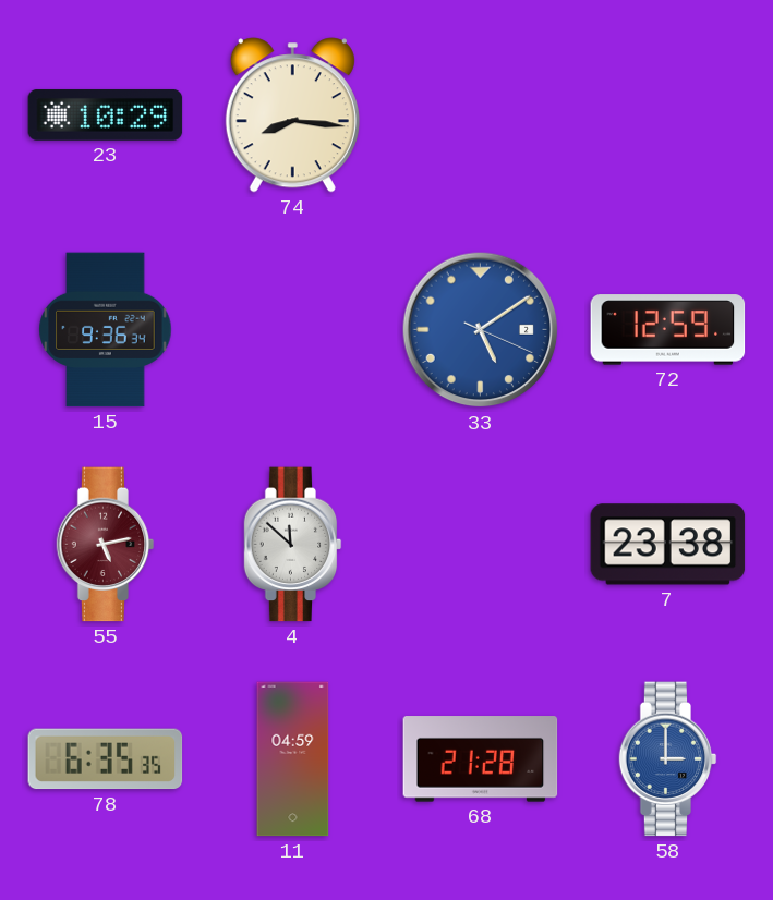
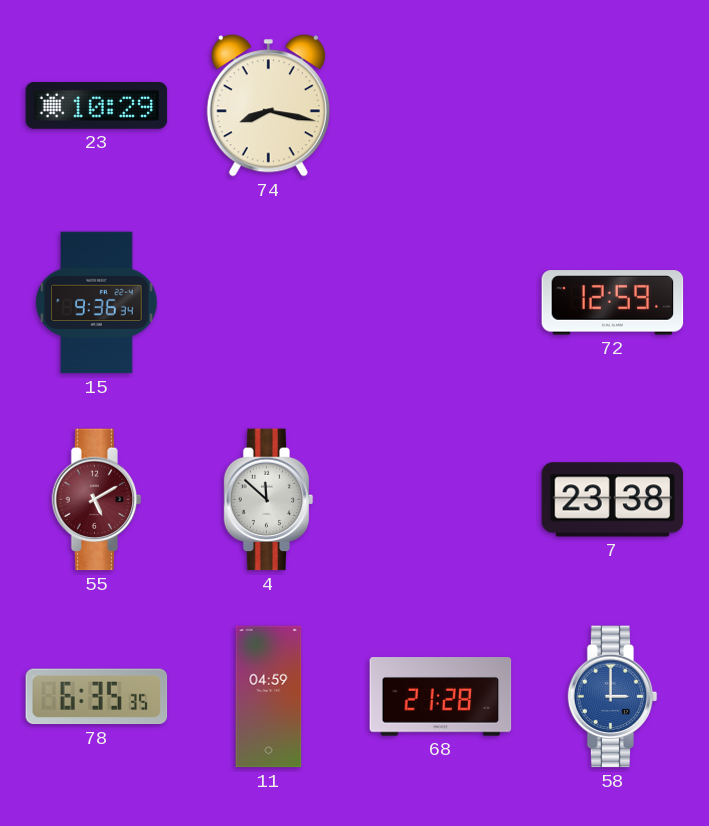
74: 8:16 -> 8:17
33: 5:09 -> none
55: 5:13 -> 5:10
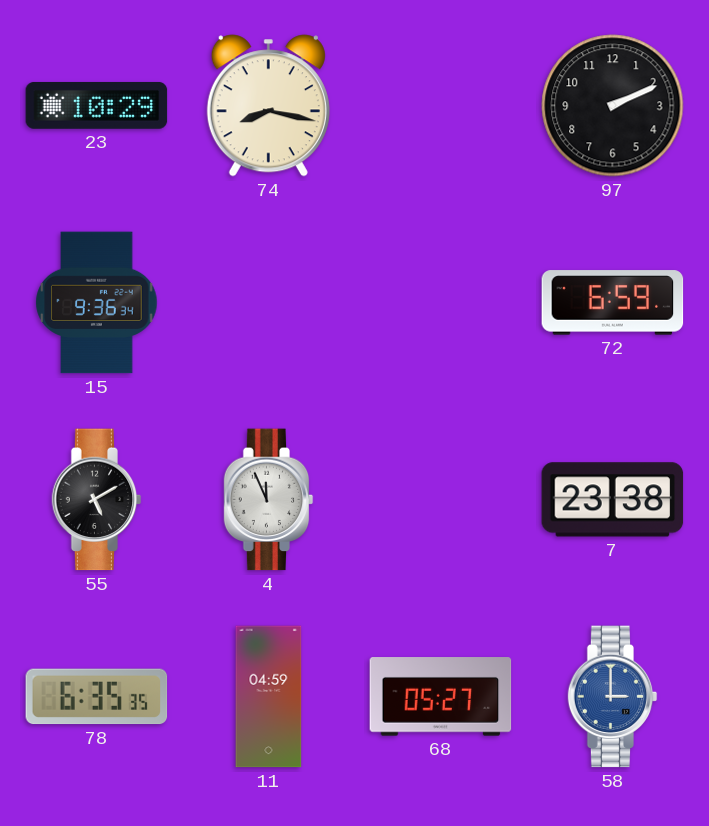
97: none -> 2:11
72: 12:59 -> 6:59
55 dial: burgundy -> black
4: 11:52 -> 11:56
68: 21:28 -> 05:27
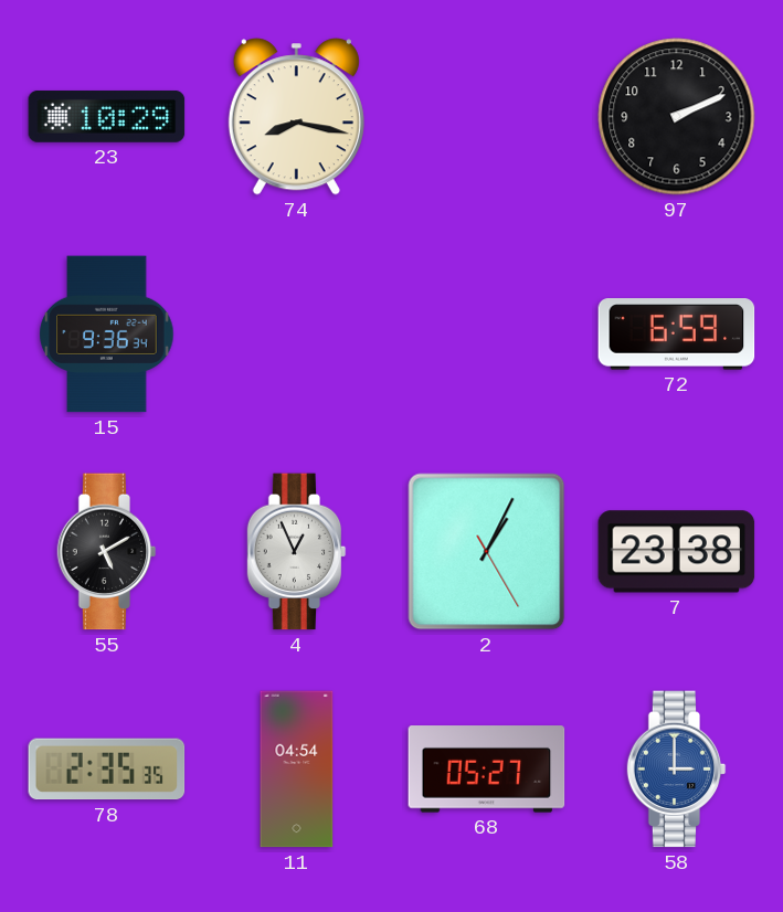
4: 11:56 -> 12:56
2: none -> 1:04
78: 6:35 -> 2:35
11: 04:59 -> 04:54
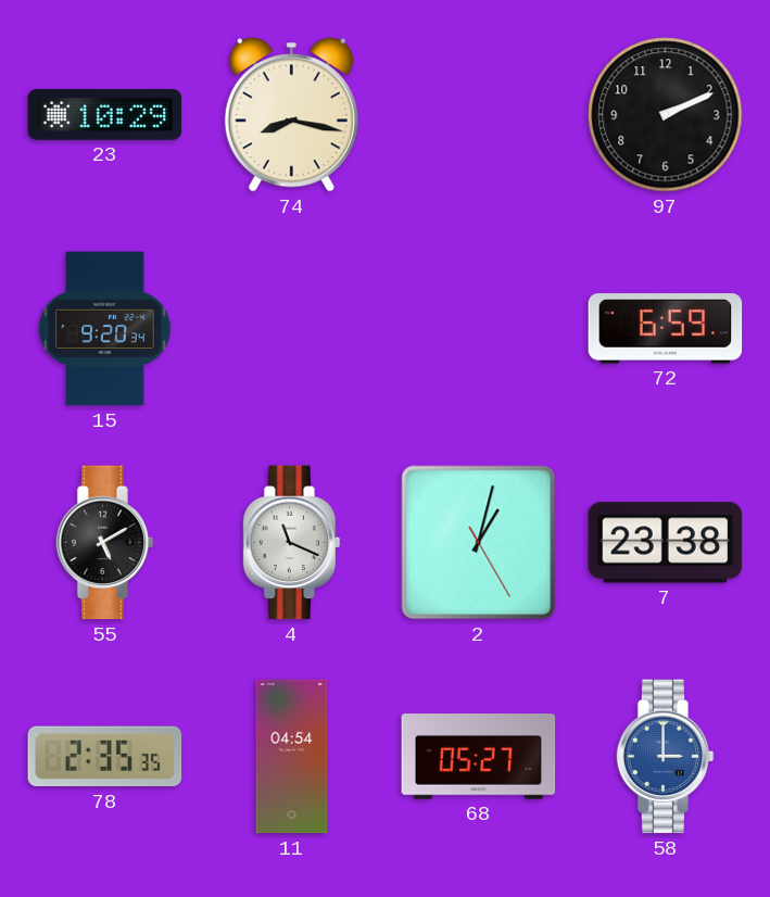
15: 9:36 -> 9:20
4: 12:56 -> 11:19
2: 1:04 -> 1:02
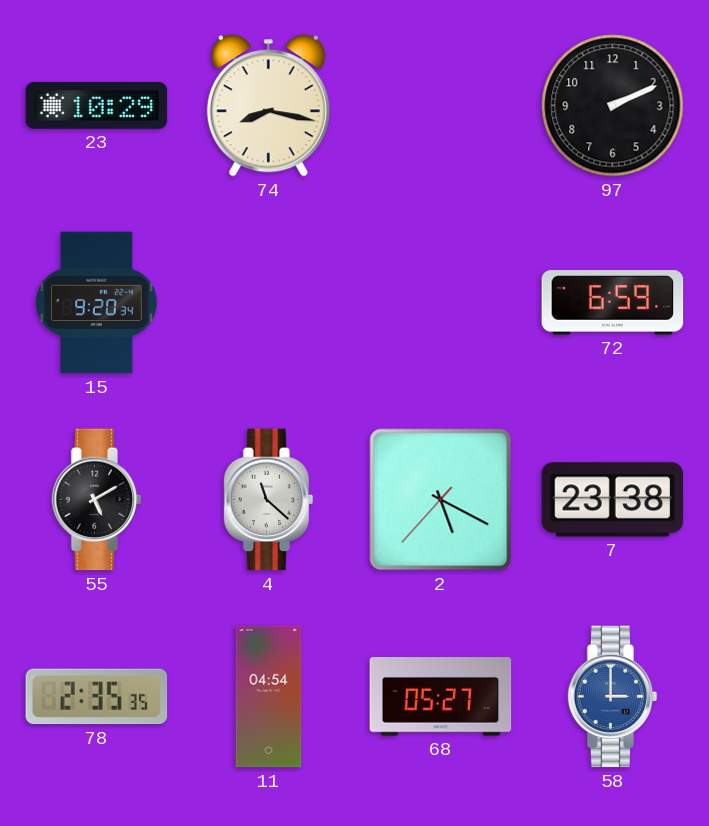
4: 11:19 -> 11:22
2: 1:02 -> 5:19
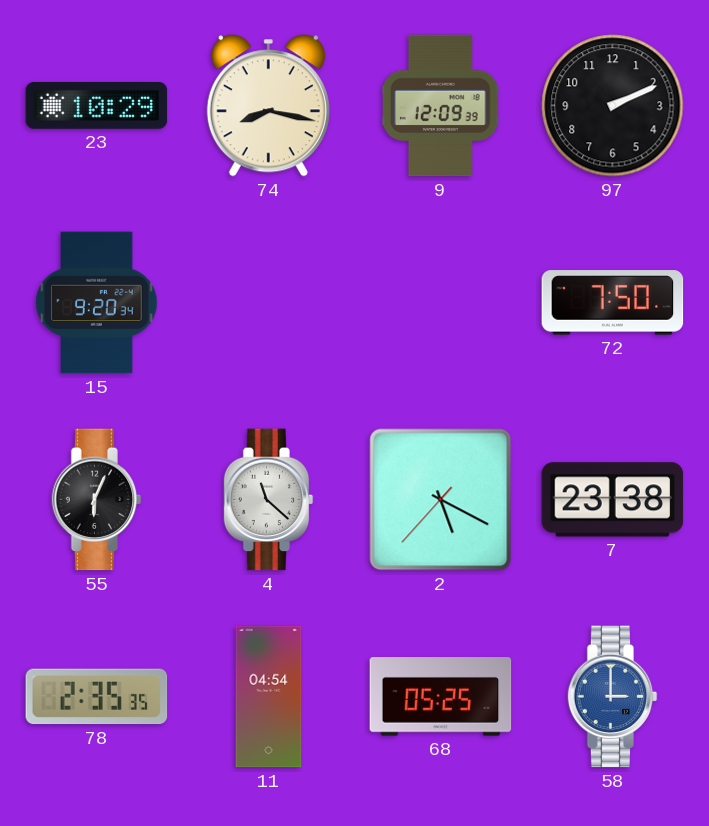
9: none -> 12:09
72: 6:59 -> 7:50
55: 5:10 -> 6:04
68: 05:27 -> 05:25
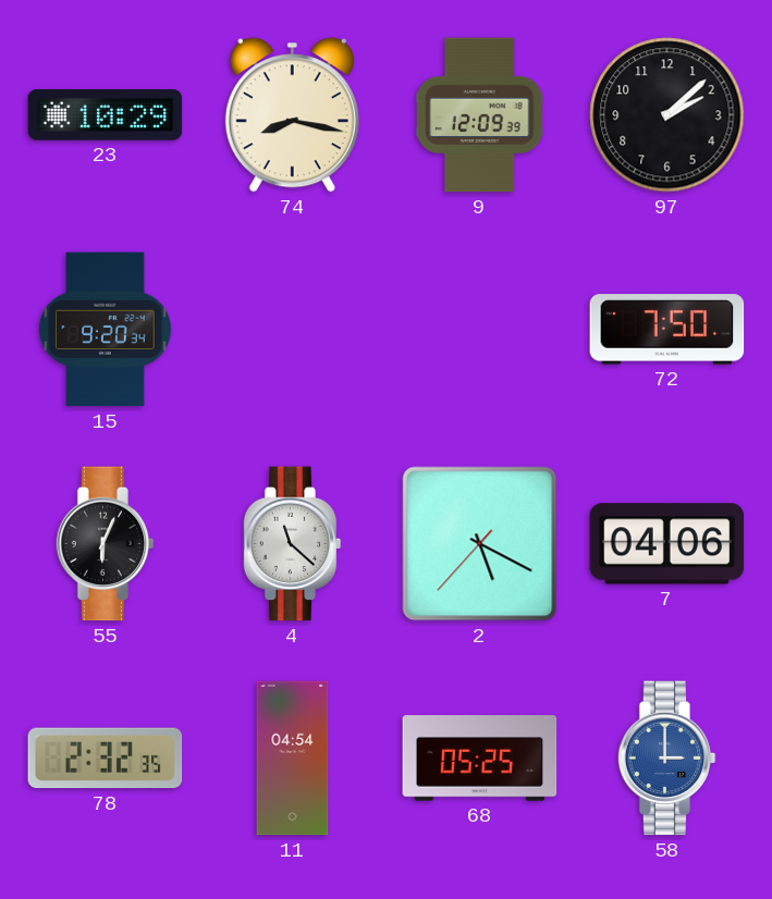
97: 2:11 -> 2:08
7: 23:38 -> 04:06
78: 2:35 -> 2:32
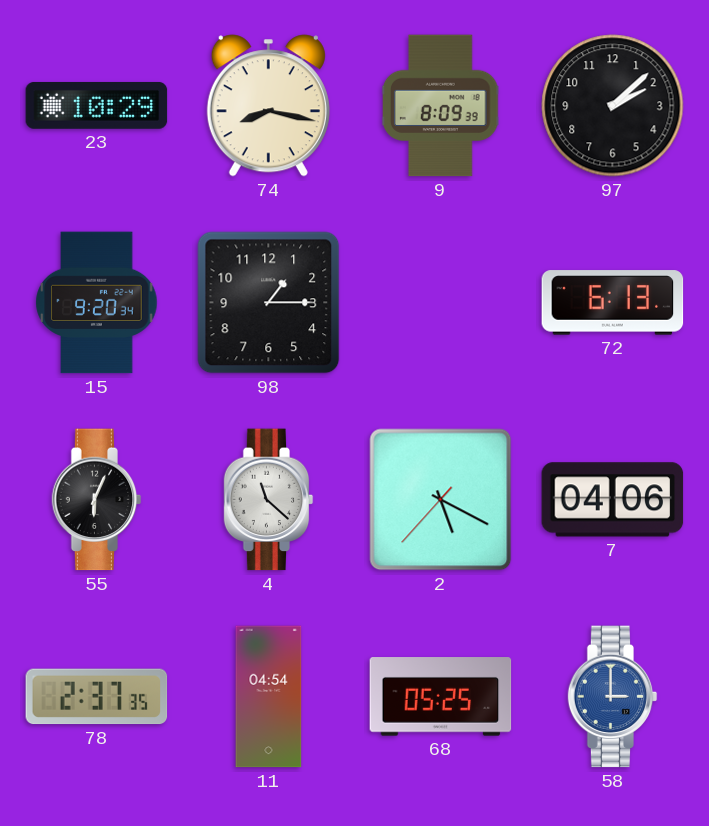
9: 12:09 -> 8:09
98: none -> 1:15
72: 7:50 -> 6:13
78: 2:32 -> 2:37
